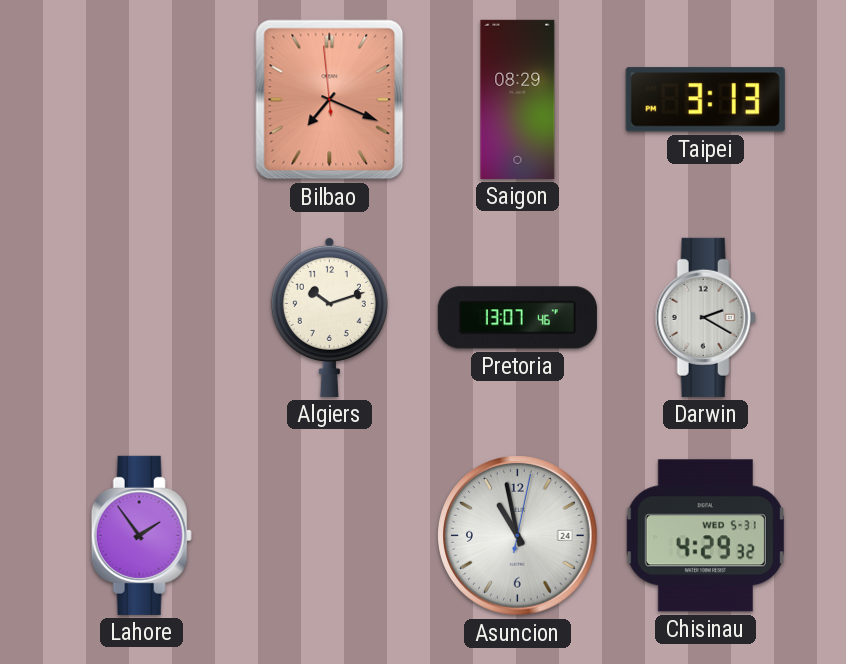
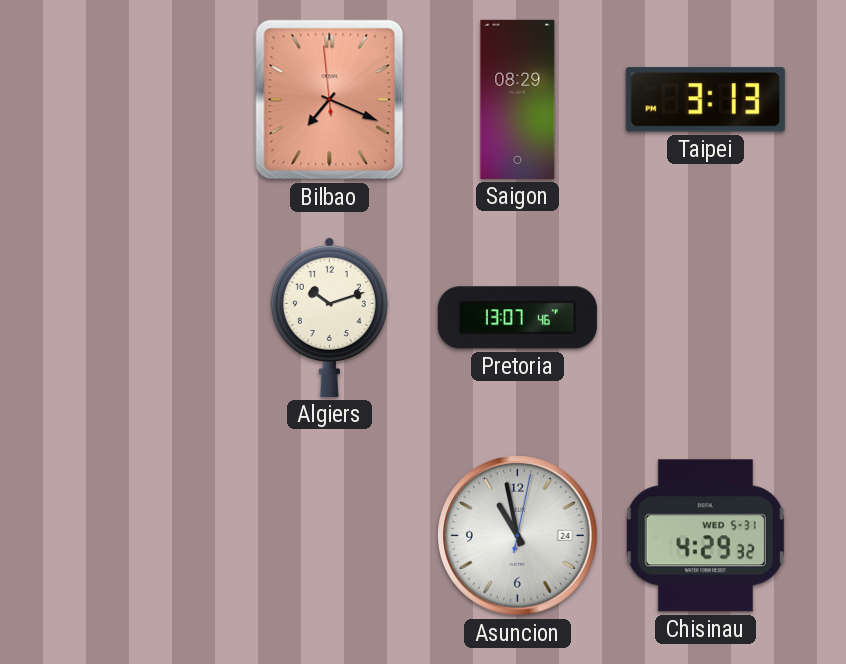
Darwin: 2:20 -> none
Lahore: 1:54 -> none
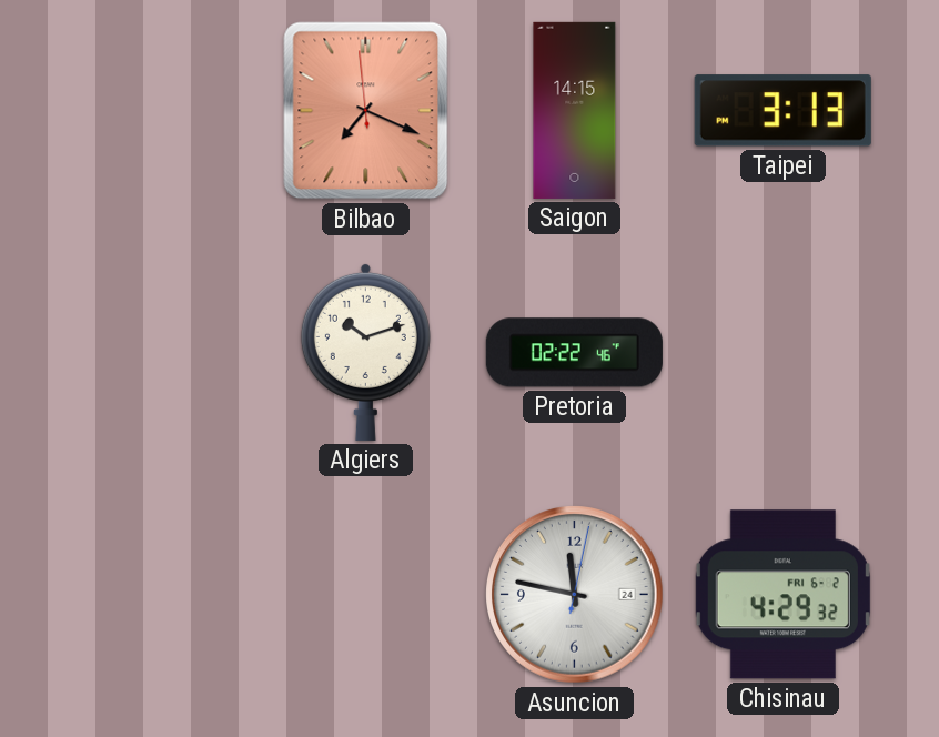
Saigon: 08:29 -> 14:15
Pretoria: 13:07 -> 02:22
Asuncion: 10:58 -> 11:47
Chisinau date: WED 5-31 -> FRI 6-2
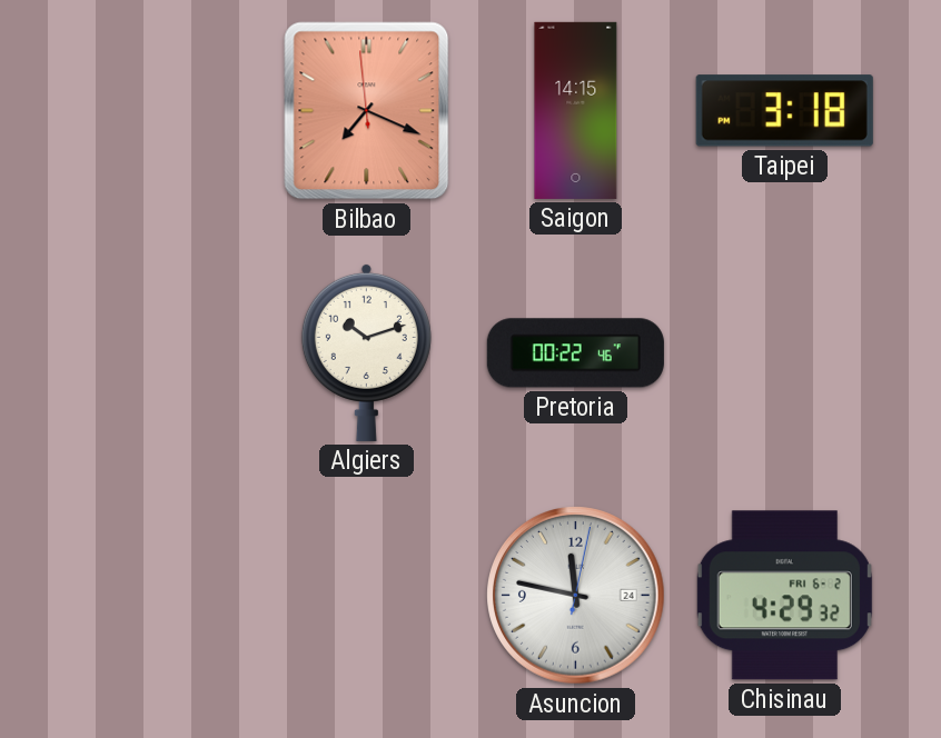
Taipei: 3:13 -> 3:18
Pretoria: 02:22 -> 00:22
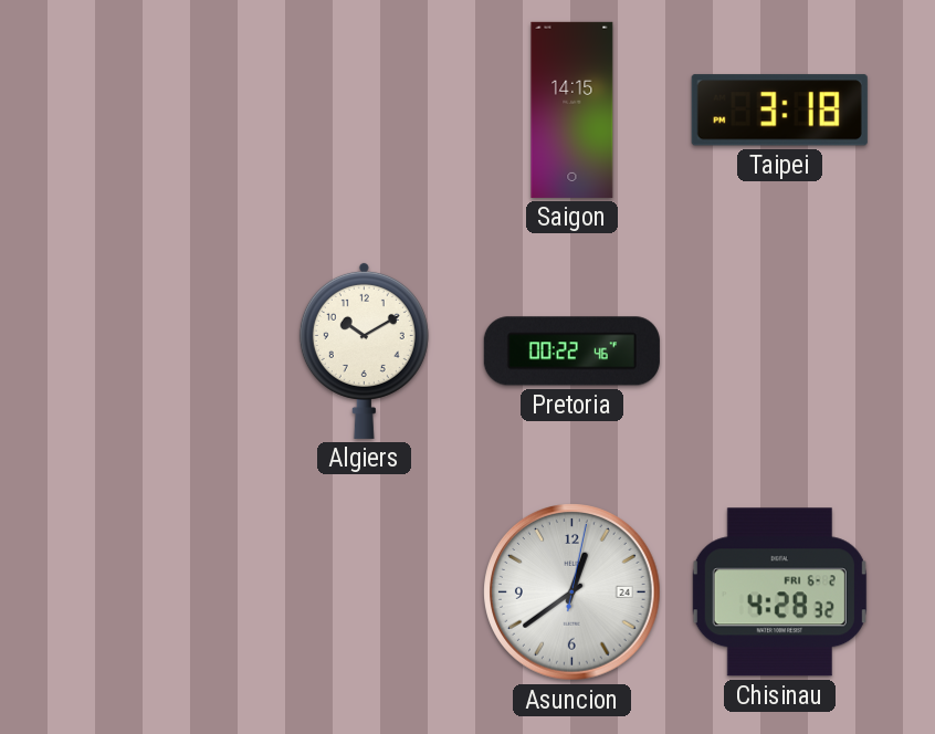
Bilbao: 7:18 -> none
Algiers: 10:12 -> 10:10
Asuncion: 11:47 -> 12:39
Chisinau: 4:29 -> 4:28
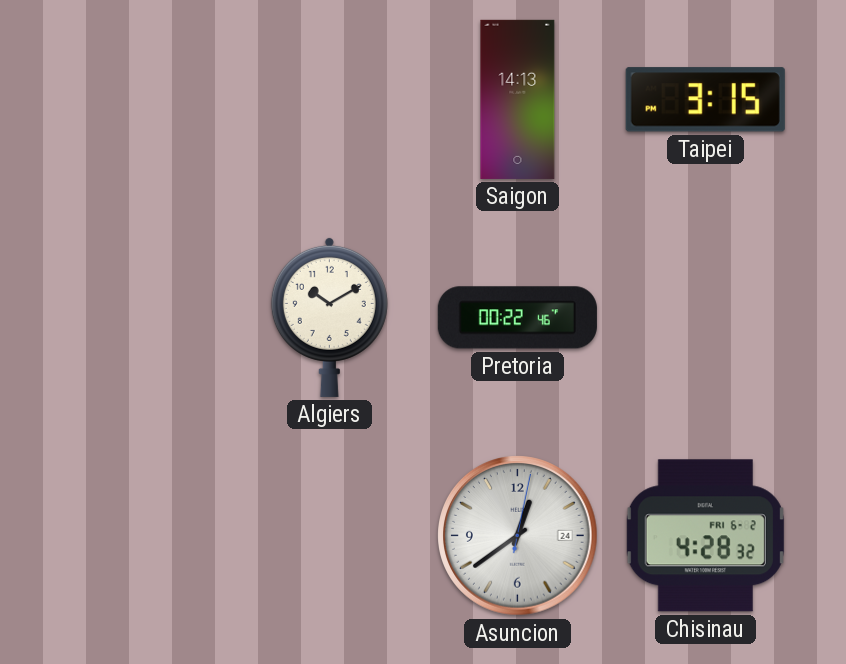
Saigon: 14:15 -> 14:13
Taipei: 3:18 -> 3:15
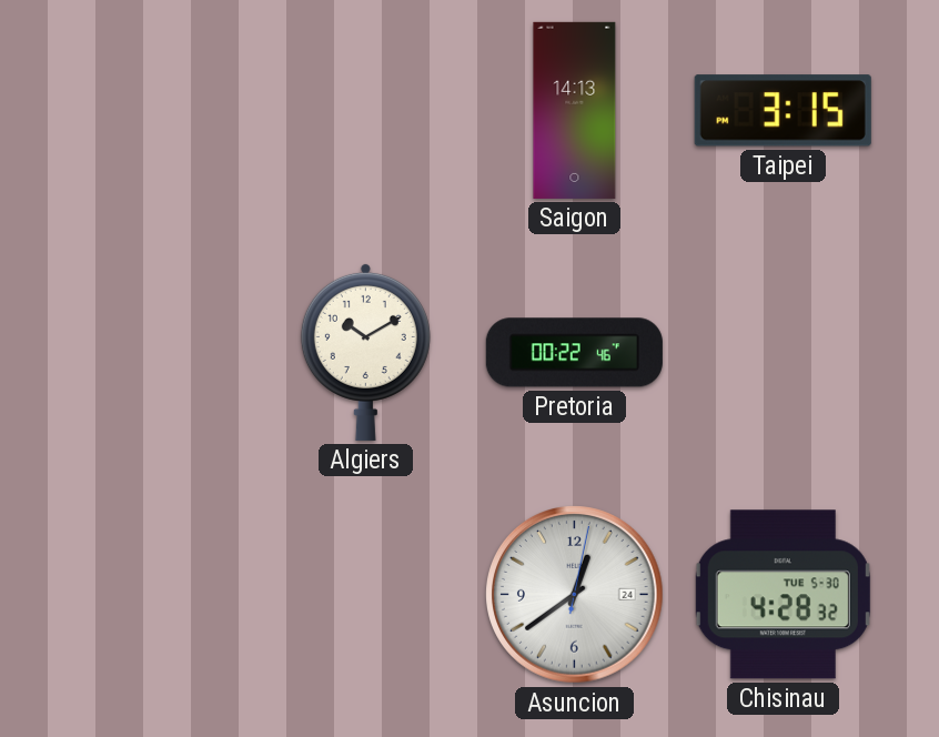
Chisinau date: FRI 6-2 -> TUE 5-30
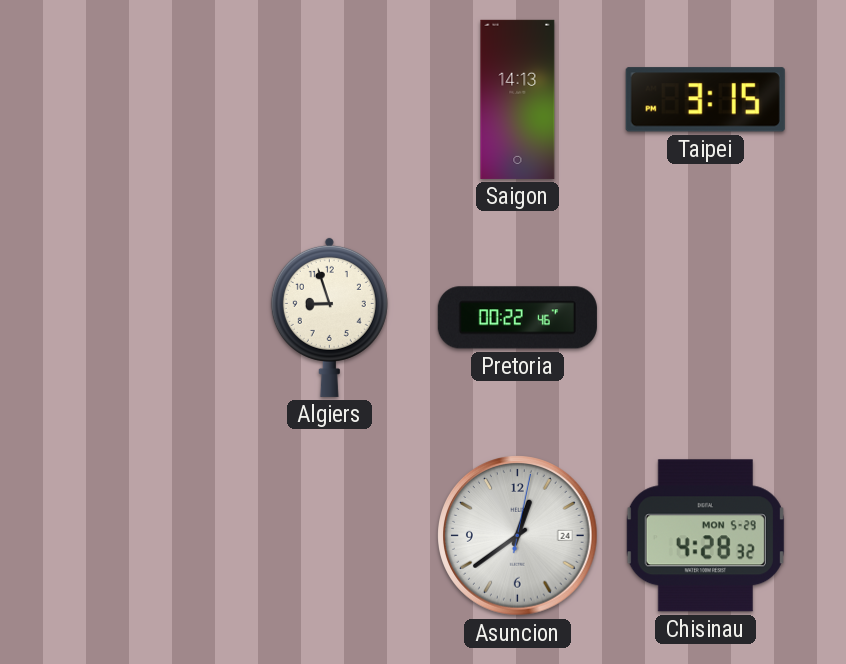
Algiers: 10:10 -> 8:57
Chisinau date: TUE 5-30 -> MON 5-29
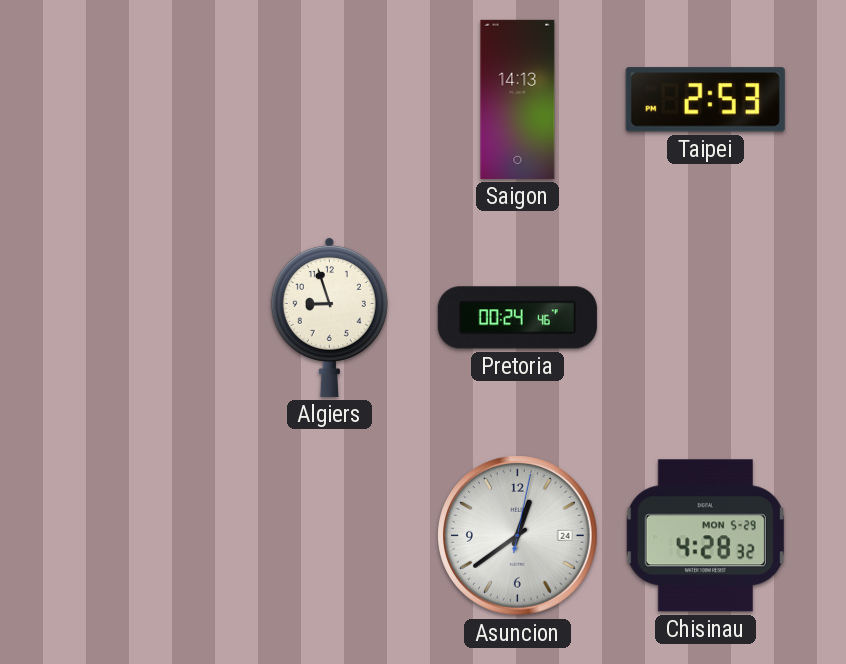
Taipei: 3:15 -> 2:53
Pretoria: 00:22 -> 00:24
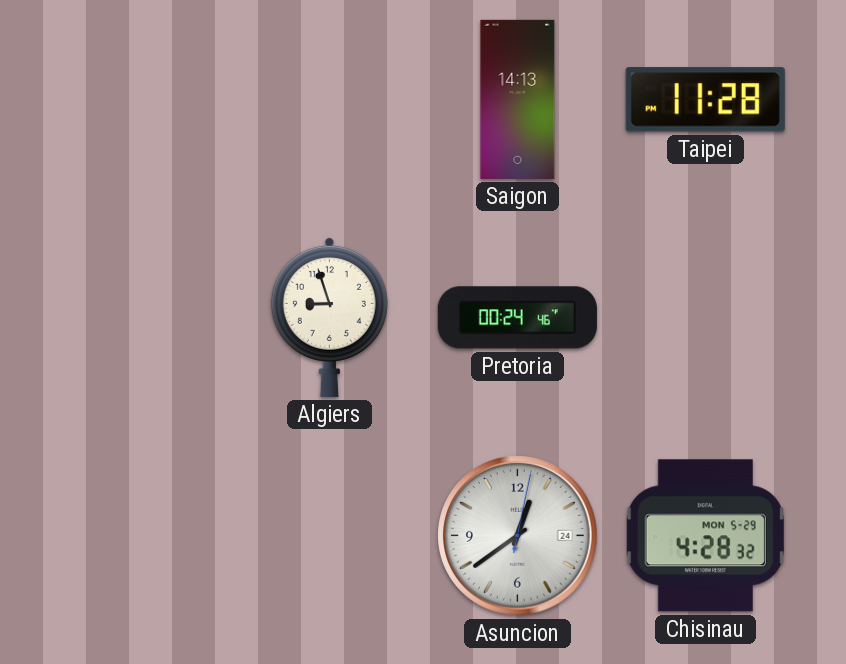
Taipei: 2:53 -> 11:28
